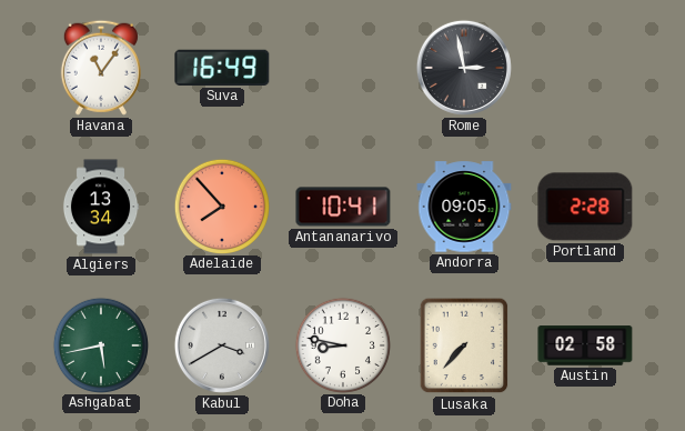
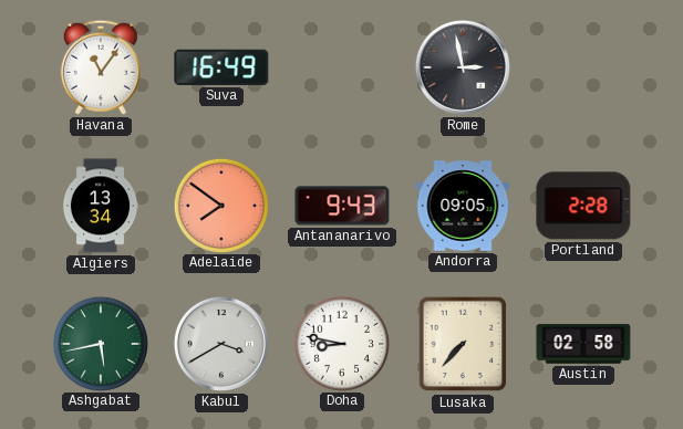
Adelaide: 7:53 -> 7:51
Antananarivo: 10:41 -> 9:43
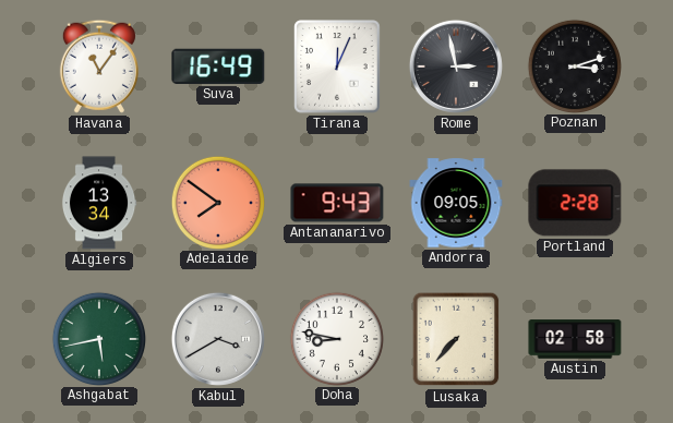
Tirana: none -> 12:04
Poznan: none -> 3:12
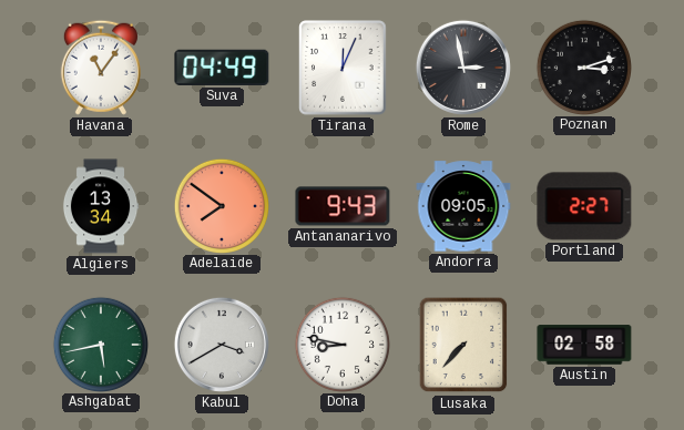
Suva: 16:49 -> 04:49
Portland: 2:28 -> 2:27
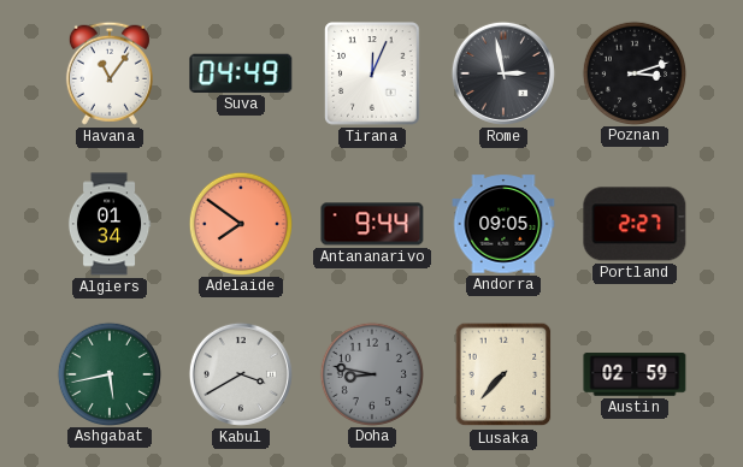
Algiers: 13:34 -> 01:34
Antananarivo: 9:43 -> 9:44
Doha dial: white -> grey
Austin: 02:58 -> 02:59
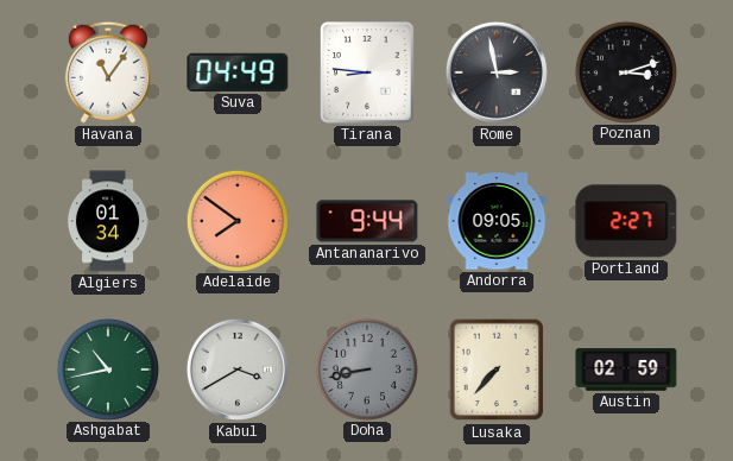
Tirana: 12:04 -> 8:46
Ashgabat: 5:43 -> 10:43
Doha: 8:47 -> 8:43
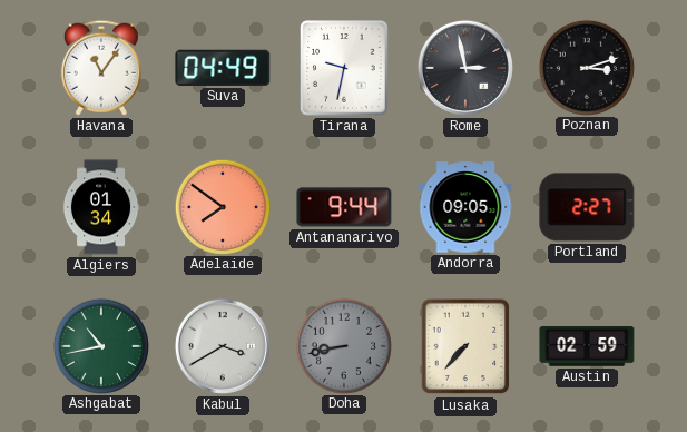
Tirana: 8:46 -> 9:32
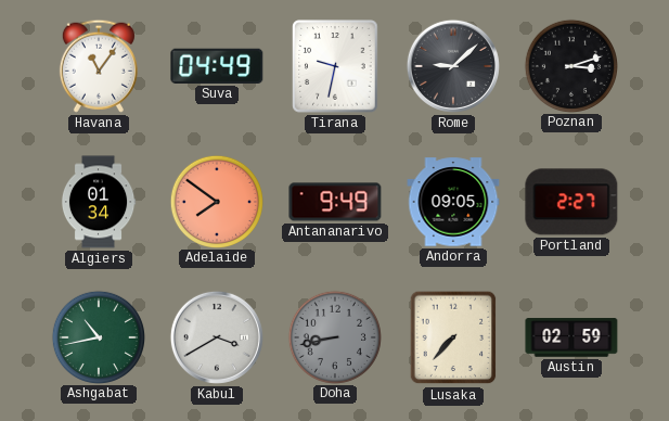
Rome: 2:58 -> 9:08
Antananarivo: 9:44 -> 9:49
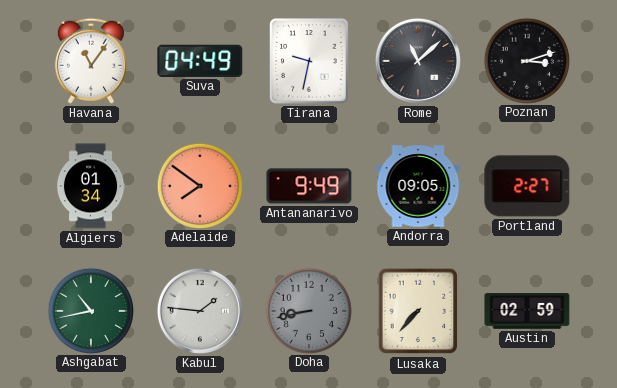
Rome: 9:08 -> 11:08
Kabul: 3:40 -> 1:46
